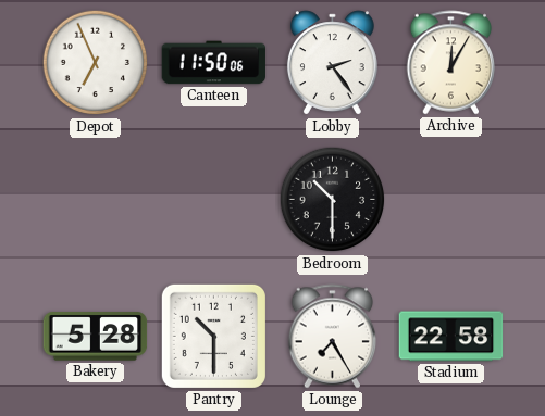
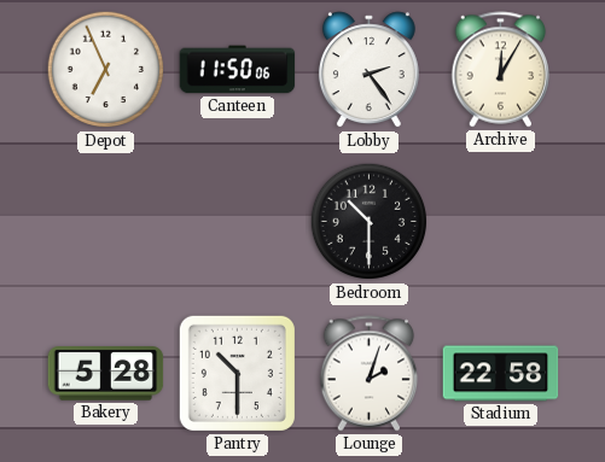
Lounge: 7:25 -> 2:03
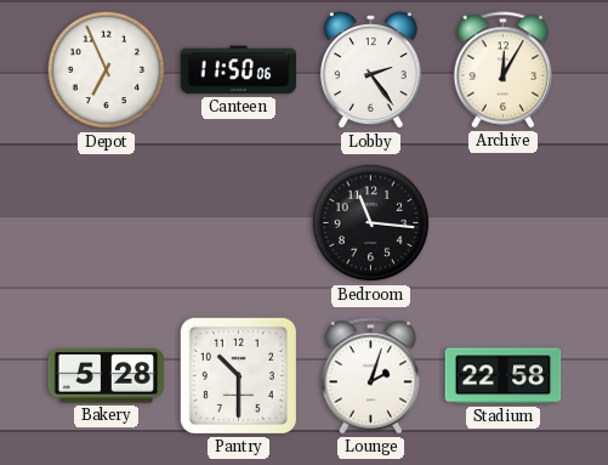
Bedroom: 10:30 -> 11:16
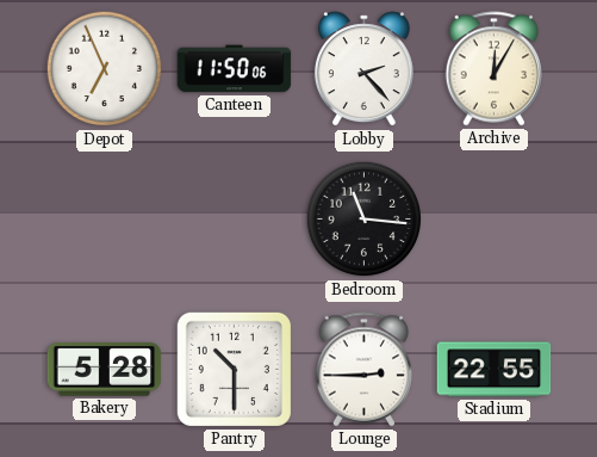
Lobby: 2:24 -> 2:23
Lounge: 2:03 -> 2:45
Stadium: 22:58 -> 22:55
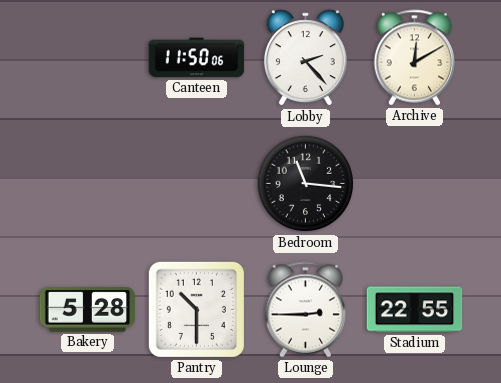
Depot: 6:56 -> none
Archive: 12:05 -> 12:10
